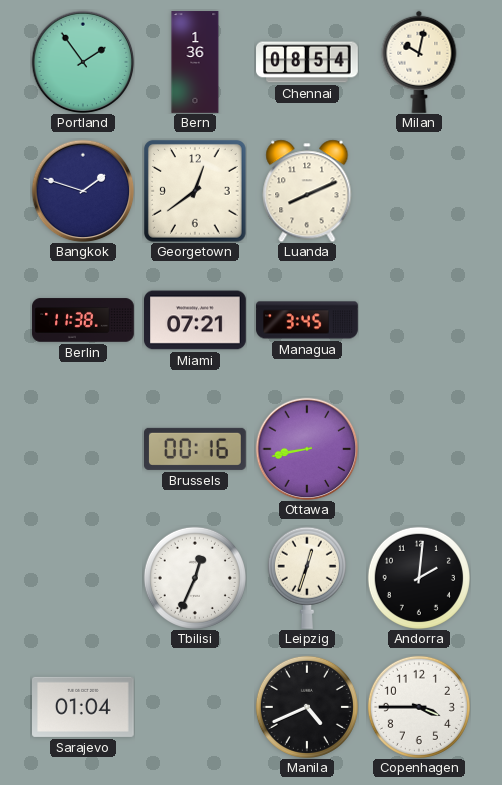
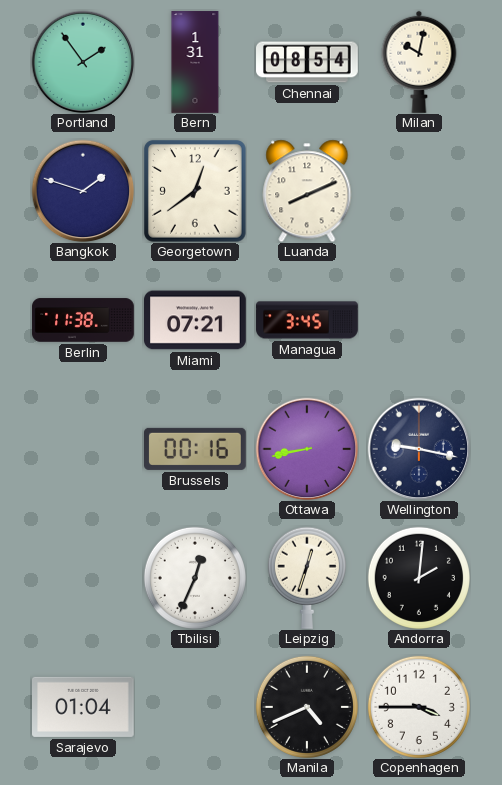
Bern: 1:36 -> 1:31
Wellington: none -> 9:17
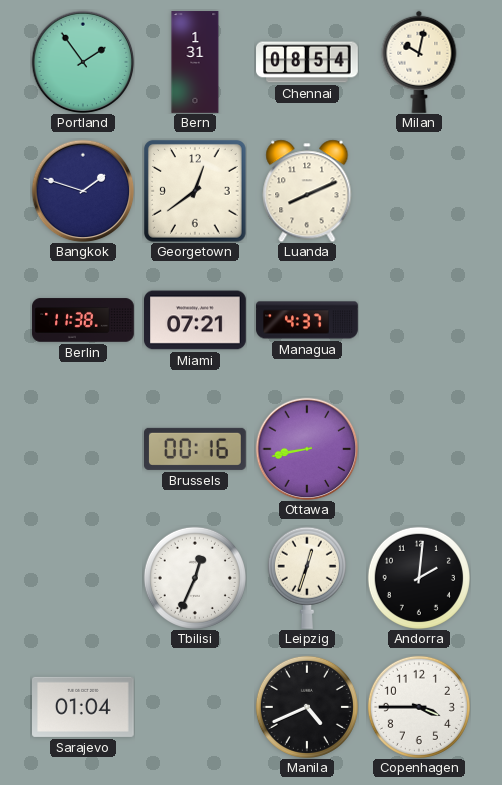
Managua: 3:45 -> 4:37
Wellington: 9:17 -> none
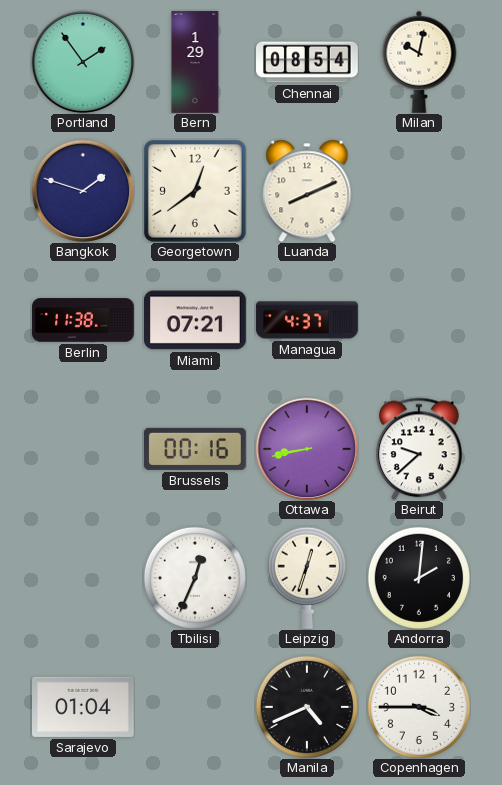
Bern: 1:31 -> 1:29
Beirut: none -> 9:38
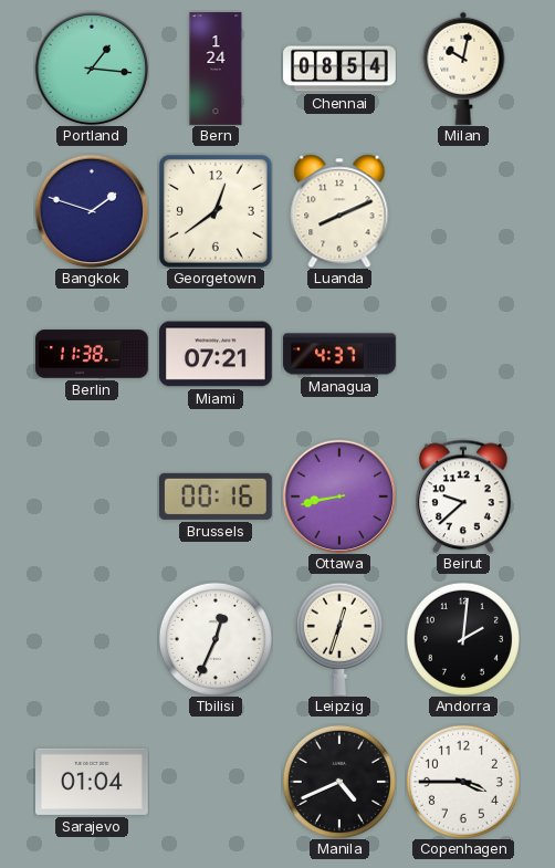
Portland: 1:54 -> 1:16
Bern: 1:29 -> 1:24
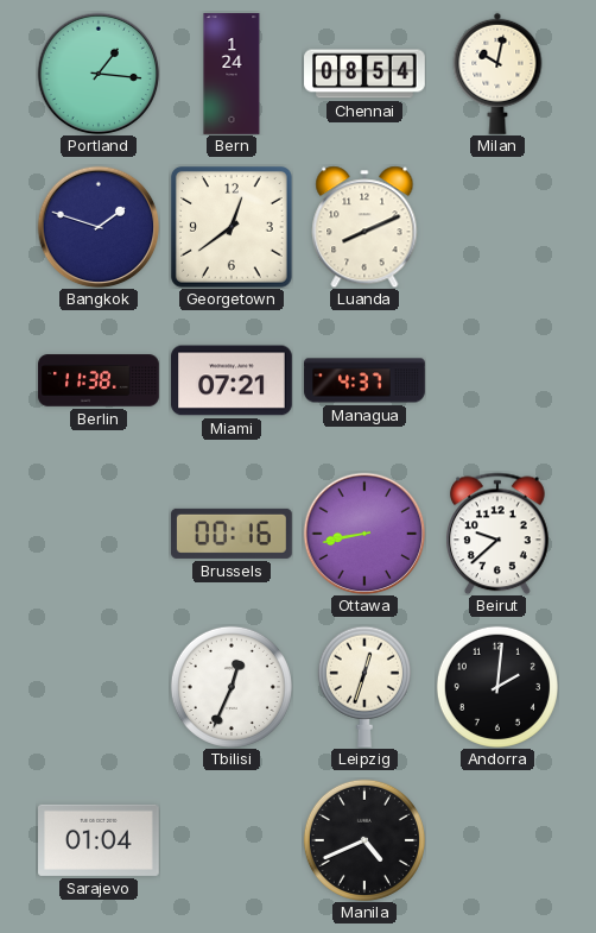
Copenhagen: 3:45 -> none
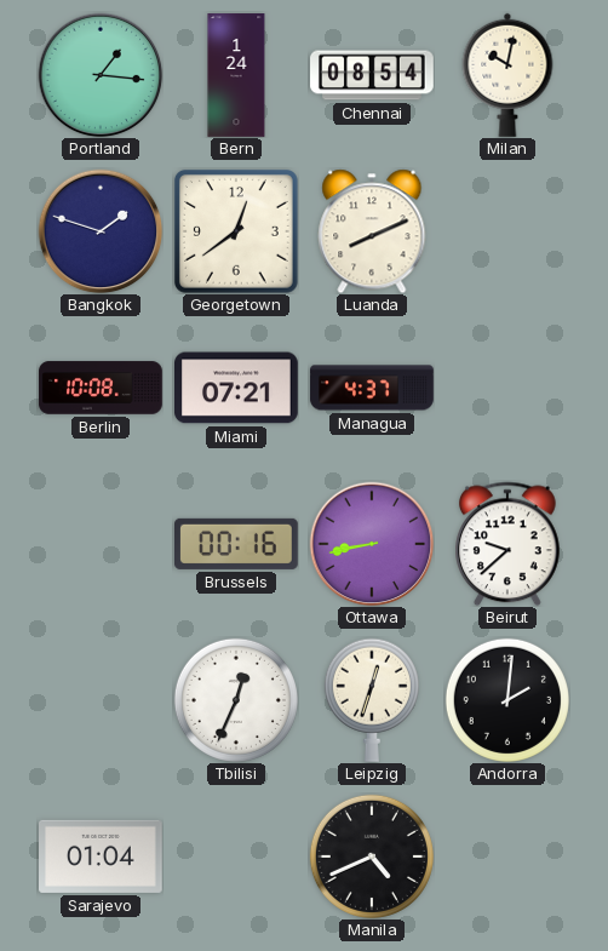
Berlin: 11:38 -> 10:08
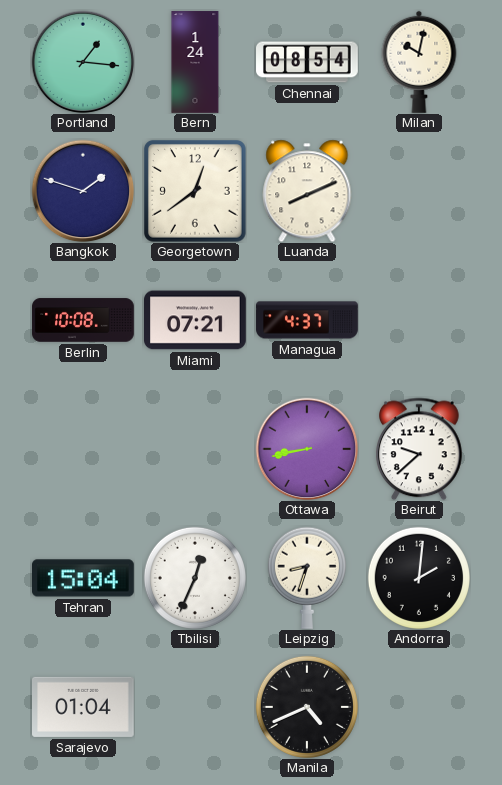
Brussels: 00:16 -> none
Tehran: none -> 15:04
Leipzig: 12:33 -> 8:33
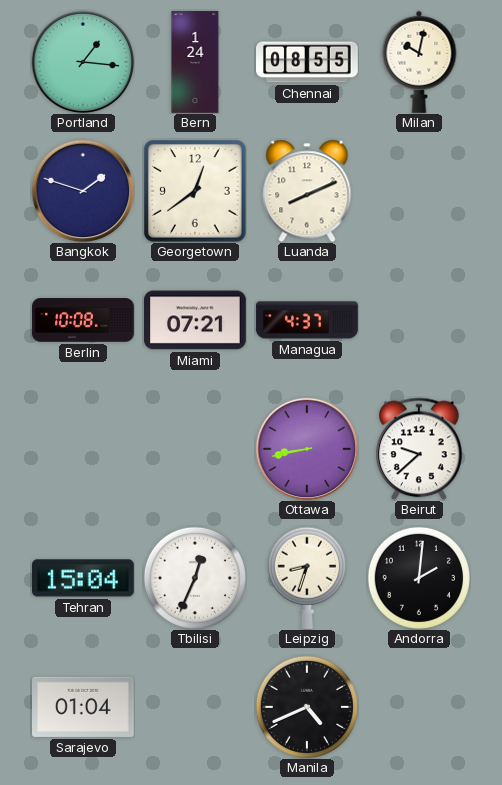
Chennai: 08:54 -> 08:55
